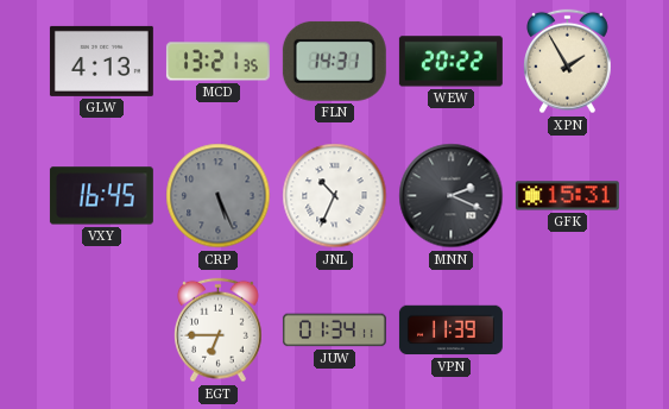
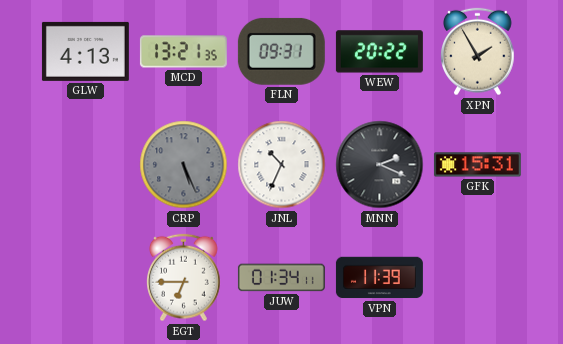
FLN: 14:31 -> 09:31
VXY: 16:45 -> none
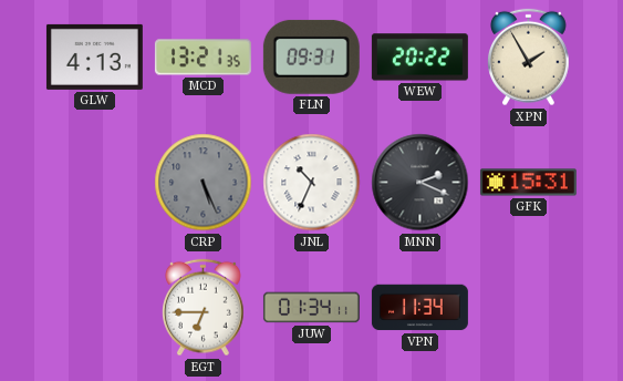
VPN: 11:39 -> 11:34
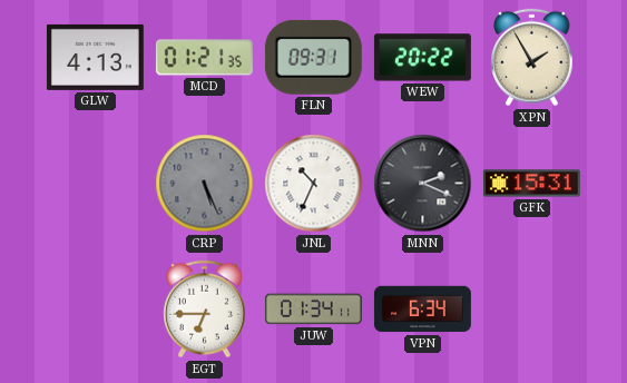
MCD: 13:21 -> 01:21
VPN: 11:34 -> 6:34
